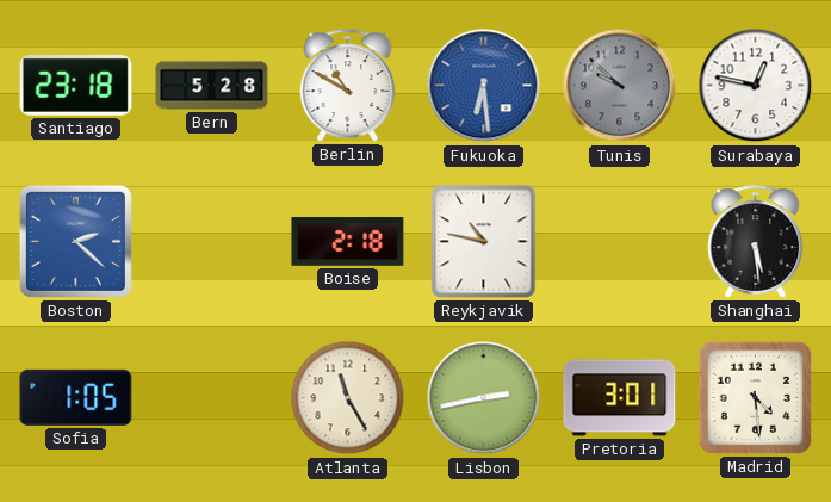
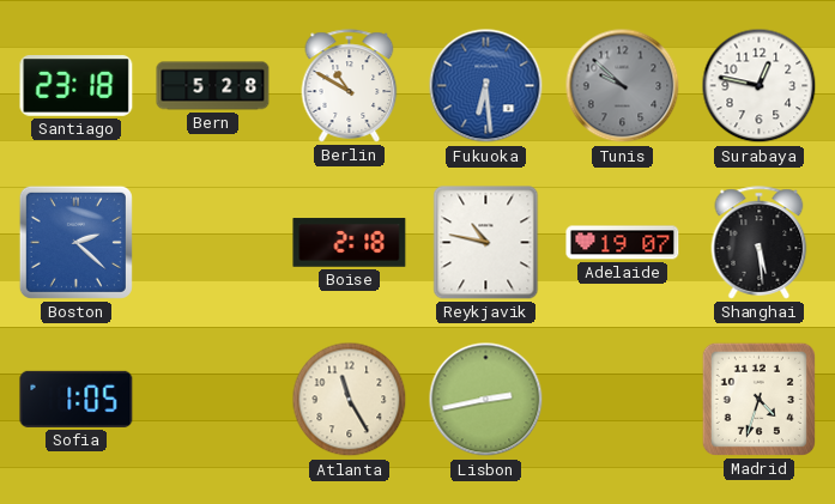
Adelaide: none -> 19:07
Pretoria: 3:01 -> none
Madrid: 4:29 -> 4:33
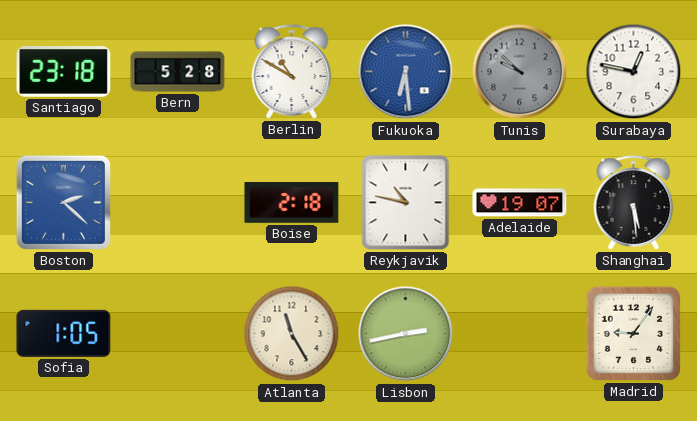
Madrid: 4:33 -> 9:06
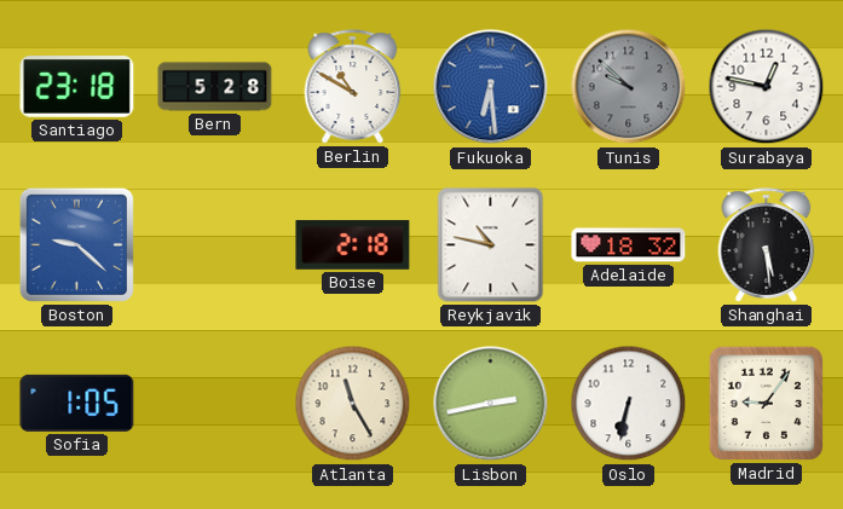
Boston: 2:22 -> 9:22
Adelaide: 19:07 -> 18:32
Oslo: none -> 6:32
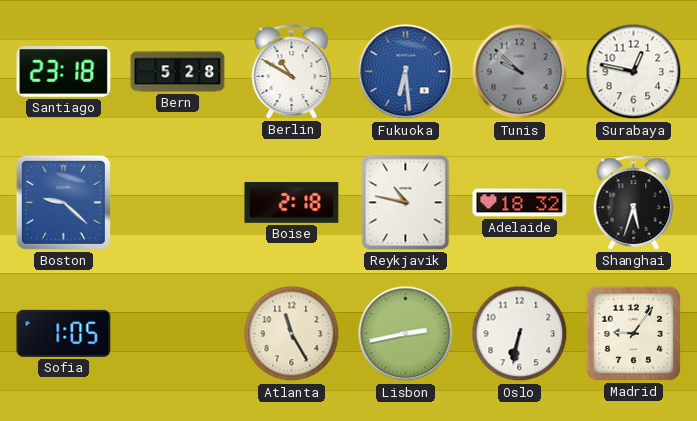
Shanghai: 5:29 -> 5:33
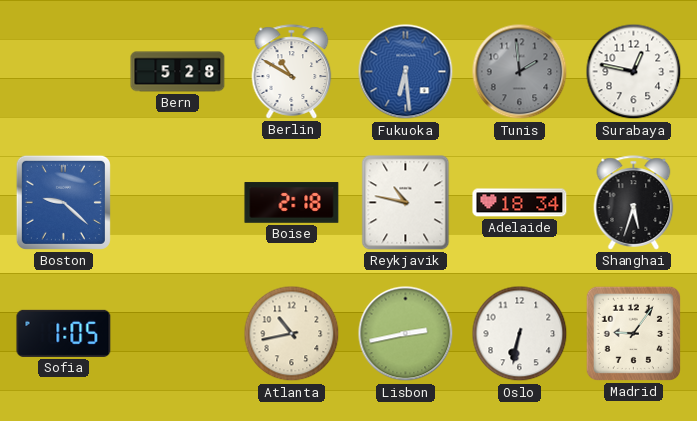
Santiago: 23:18 -> none
Tunis: 9:52 -> 1:59
Adelaide: 18:32 -> 18:34
Atlanta: 11:25 -> 10:43
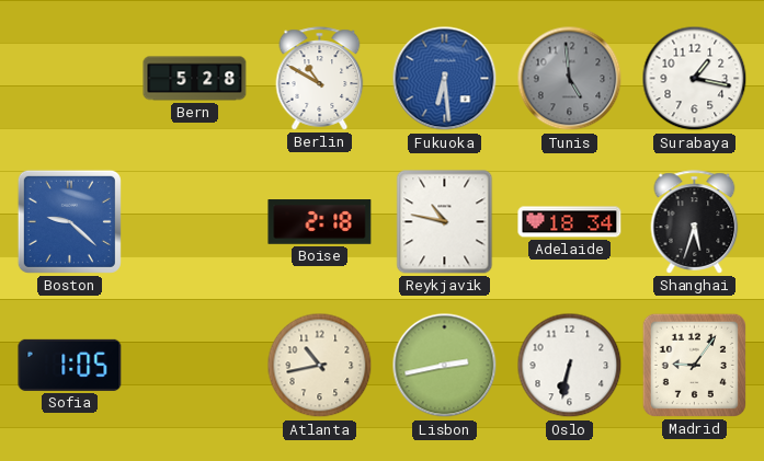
Tunis: 1:59 -> 4:59
Surabaya: 12:47 -> 1:17
